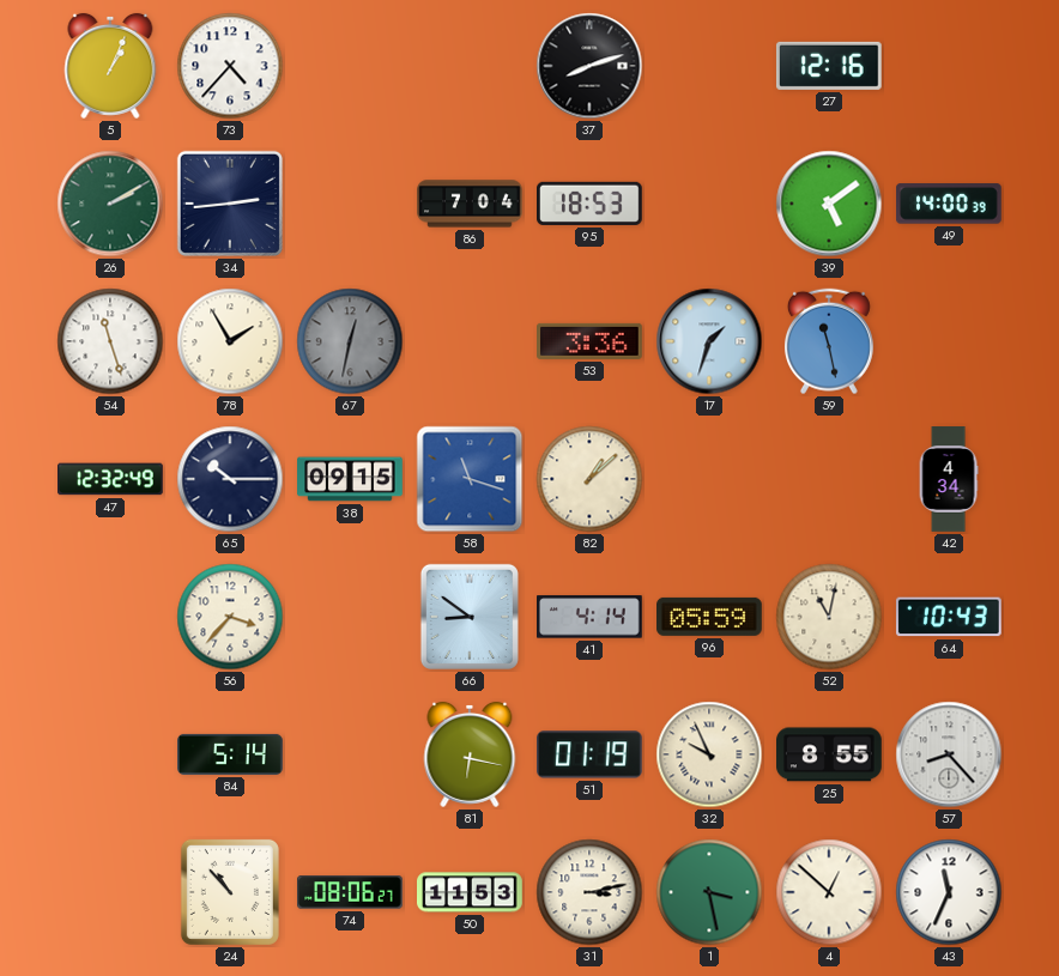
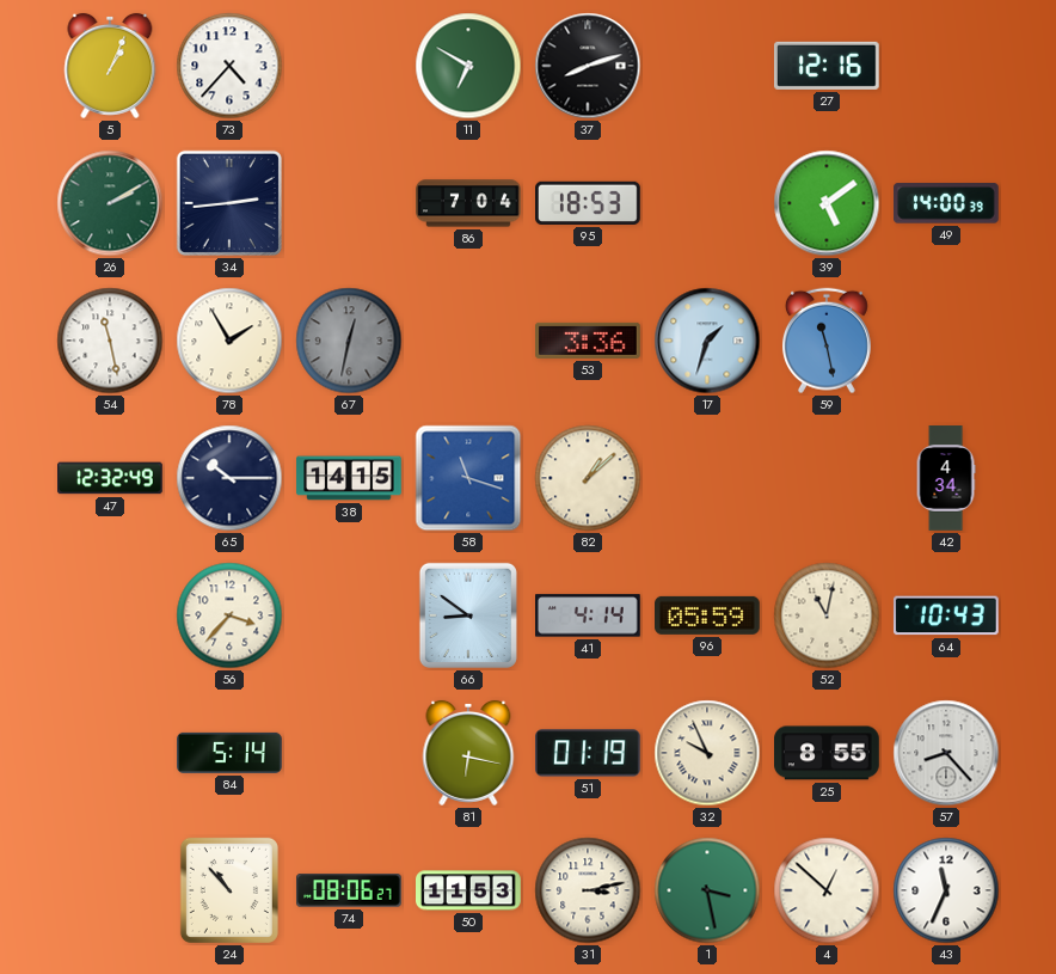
11: none -> 6:50
54: 11:27 -> 11:28
38: 09:15 -> 14:15
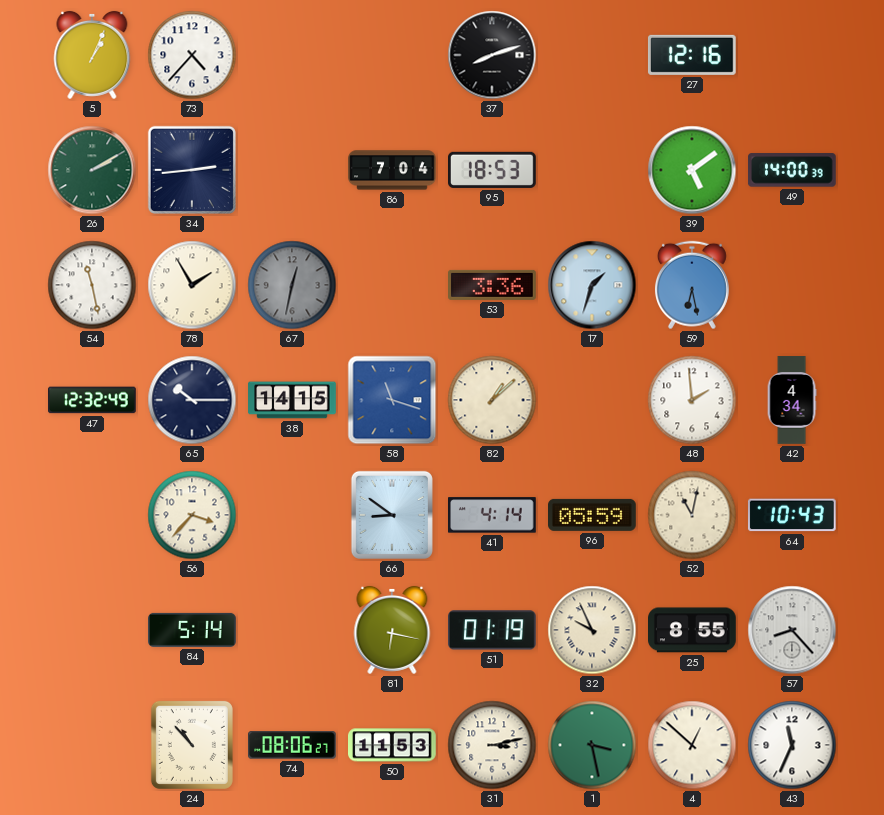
11: 6:50 -> none
59: 11:28 -> 6:28
48: none -> 1:59
